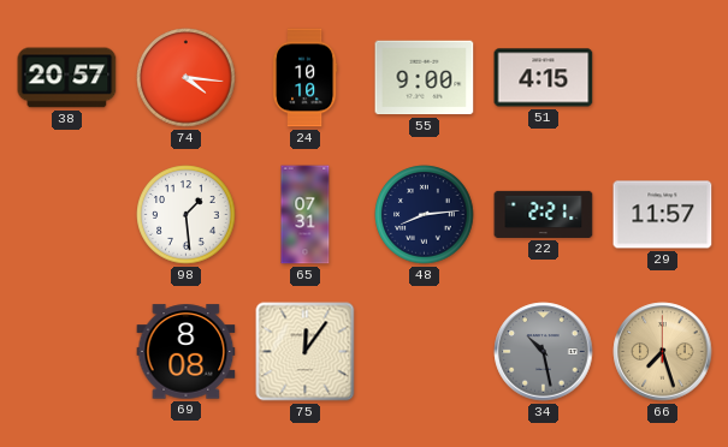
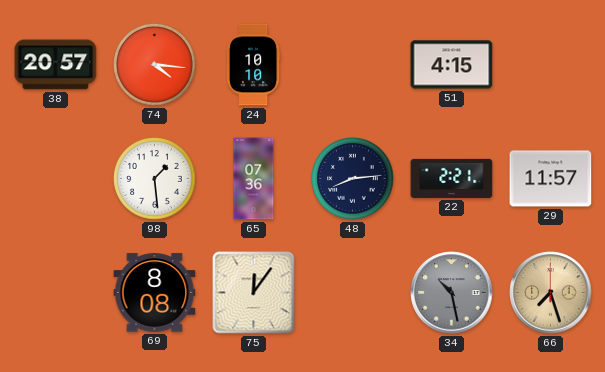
55: 9:00 -> none
65: 07:31 -> 07:36
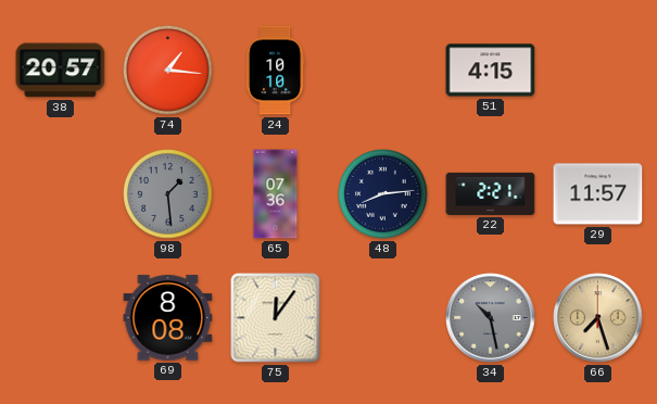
74: 4:16 -> 1:16
98 dial: white -> grey
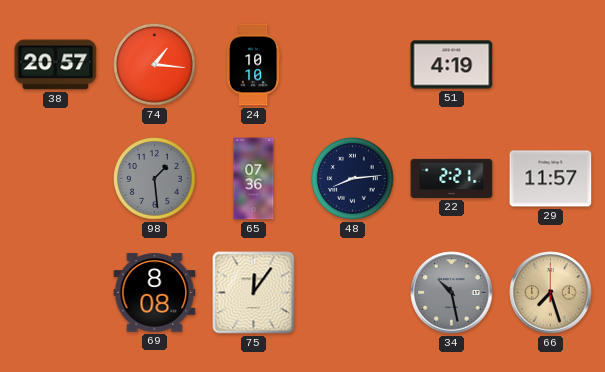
51: 4:15 -> 4:19
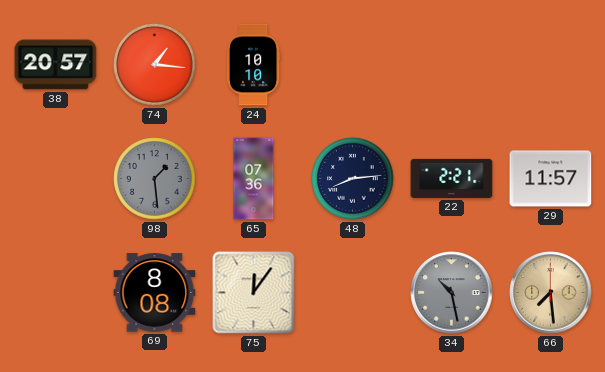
51: 4:19 -> none
66: 7:27 -> 7:29
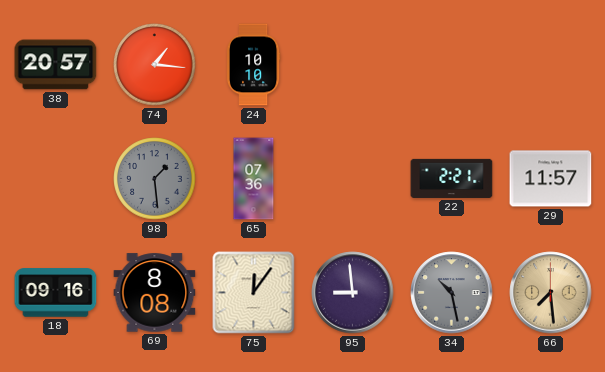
48: 8:14 -> none
18: none -> 09:16
95: none -> 8:59
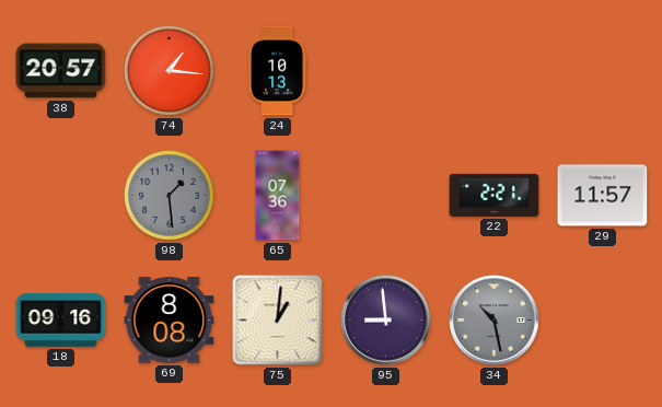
24: 10:10 -> 10:13
75: 12:06 -> 1:01
66: 7:29 -> none
